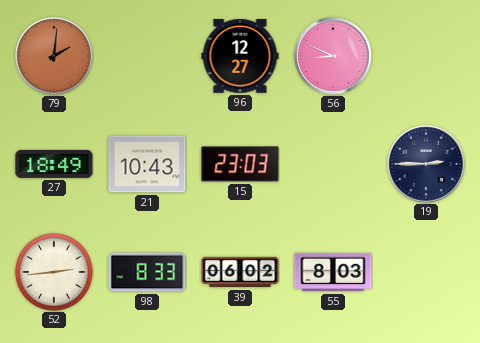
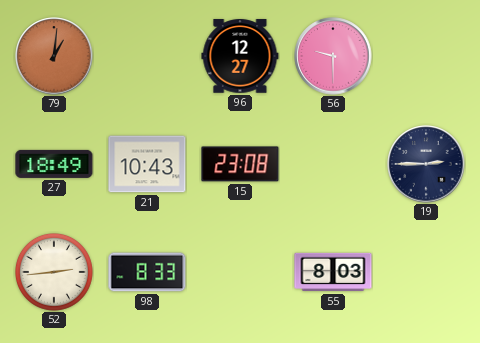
79: 2:01 -> 1:01
56: 8:49 -> 9:30
15: 23:03 -> 23:08
39: 06:02 -> none
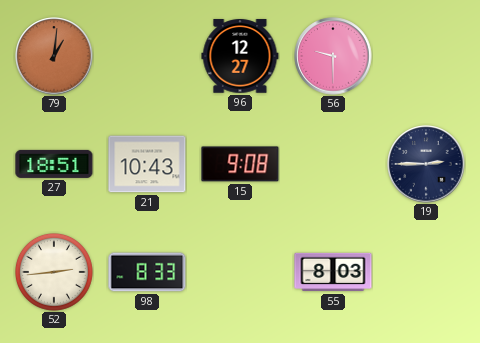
27: 18:49 -> 18:51
15: 23:08 -> 9:08
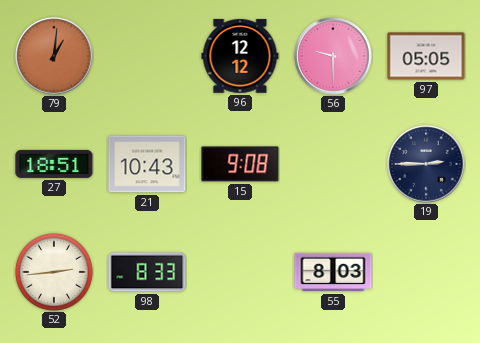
96: 12:27 -> 12:12
97: none -> 05:05
